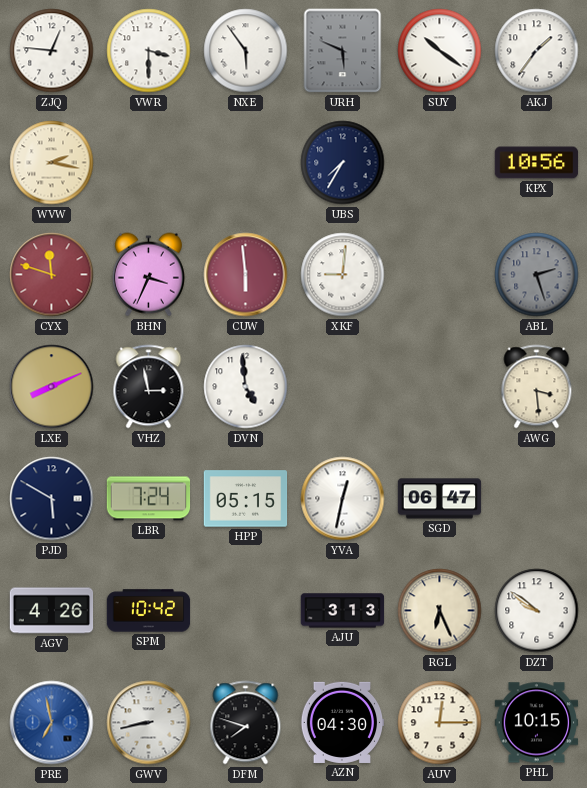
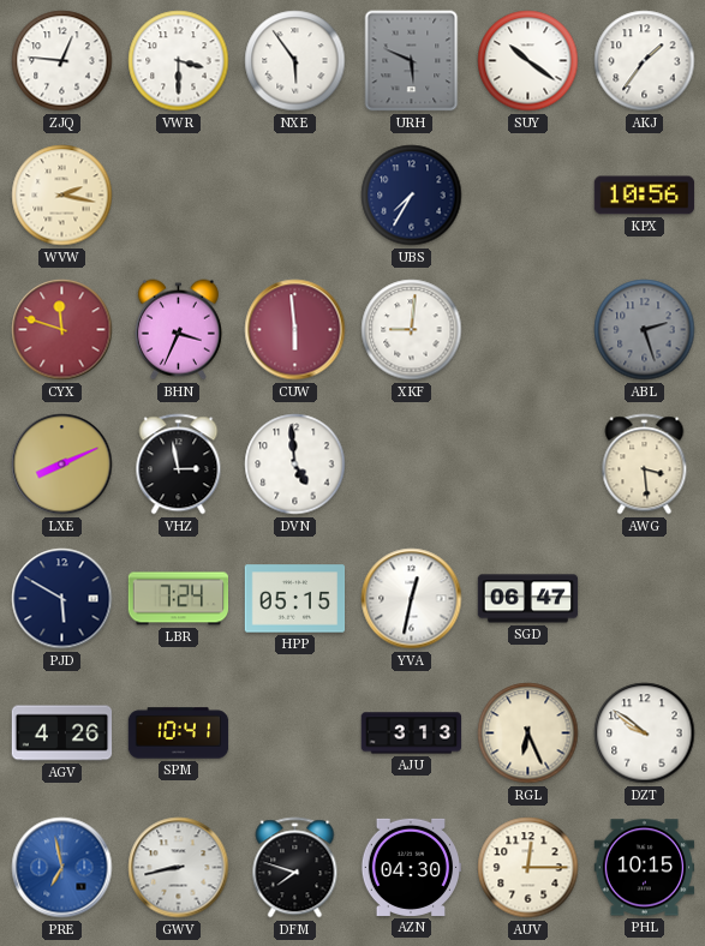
SPM: 10:42 -> 10:41
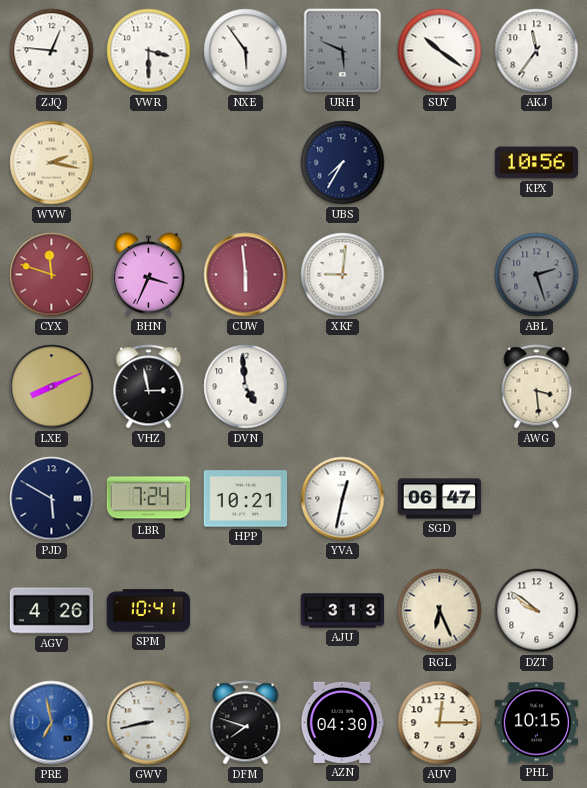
AKJ: 1:36 -> 11:36
HPP: 05:15 -> 10:21
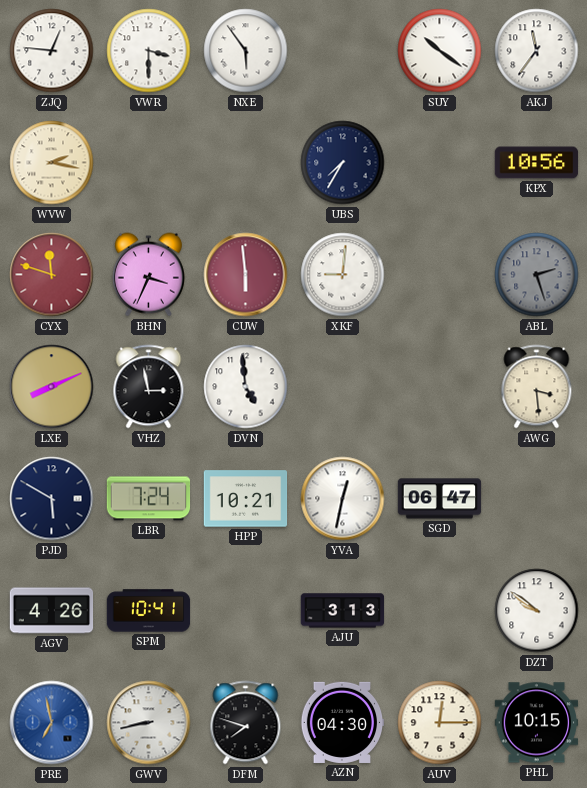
URH: 5:49 -> none
RGL: 6:26 -> none
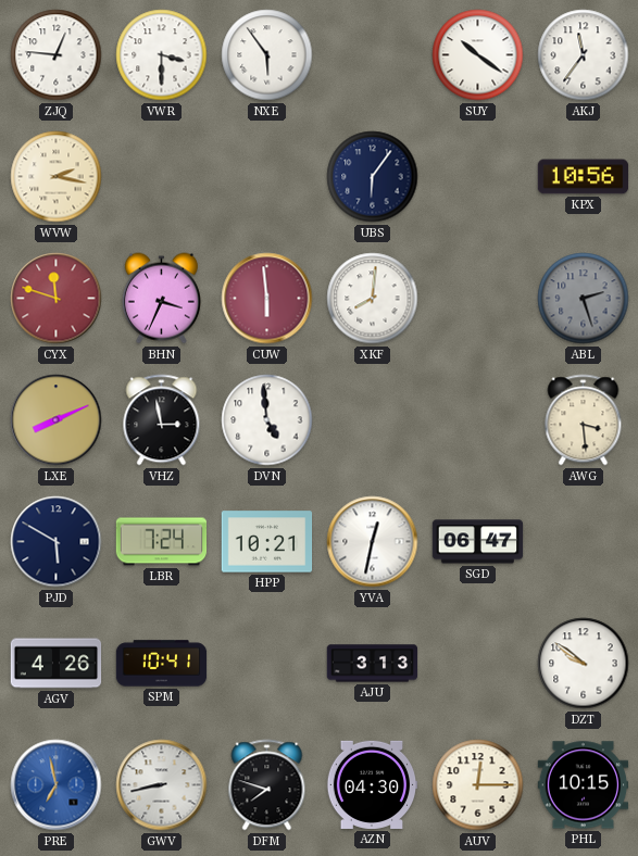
UBS: 7:35 -> 6:06
XKF: 9:01 -> 8:01
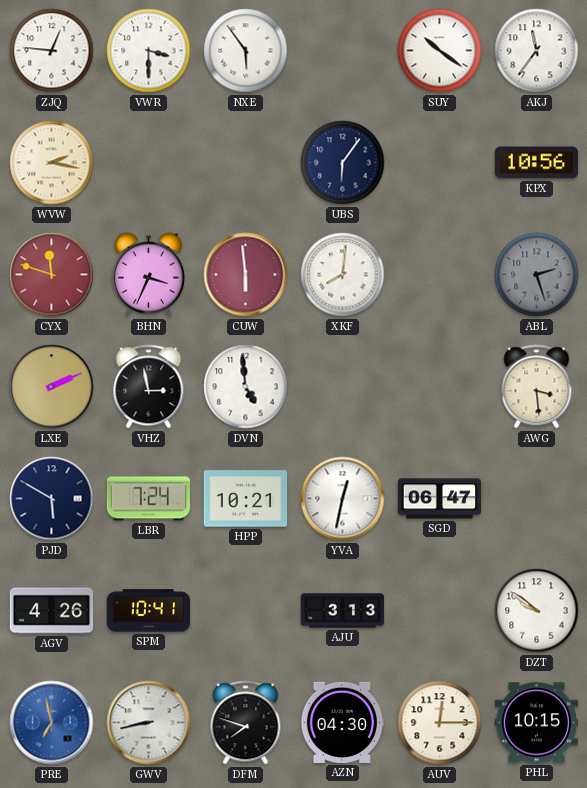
LXE: 8:11 -> 2:11
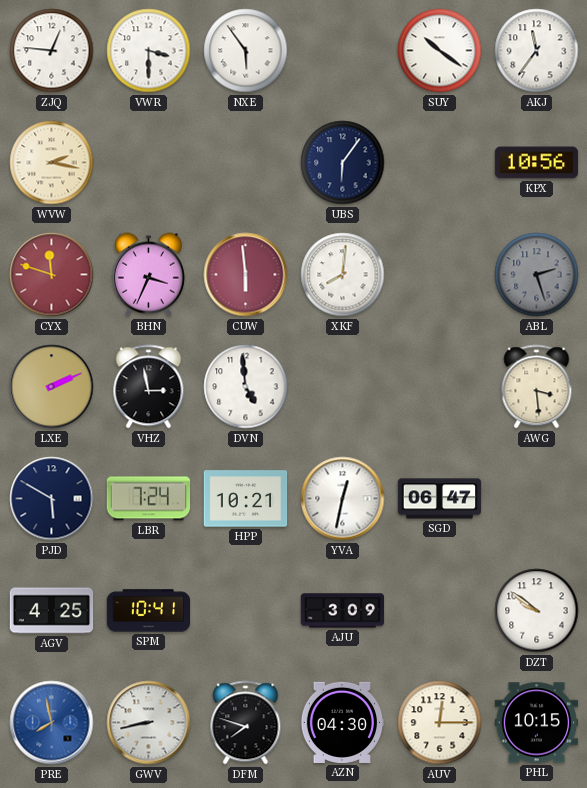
AGV: 4:26 -> 4:25
AJU: 3:13 -> 3:09
PRE: 6:58 -> 7:58
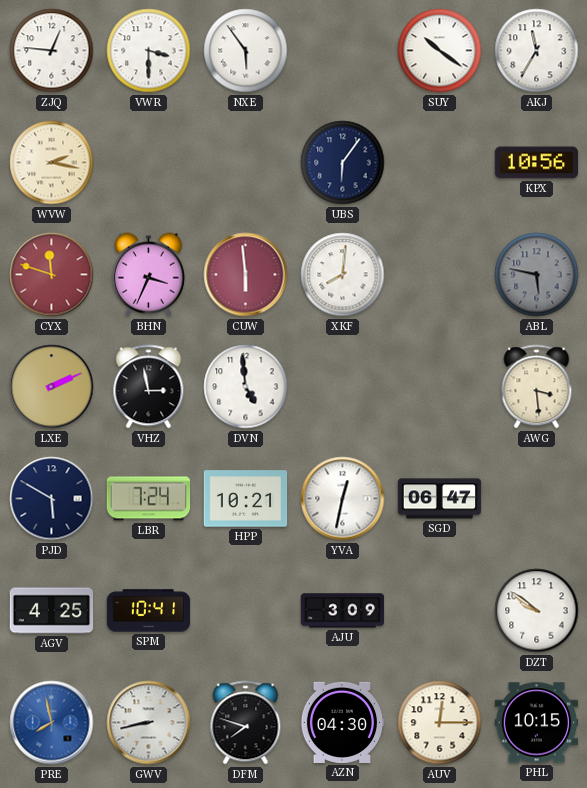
AKJ: 11:36 -> 11:35
ABL: 2:27 -> 5:47
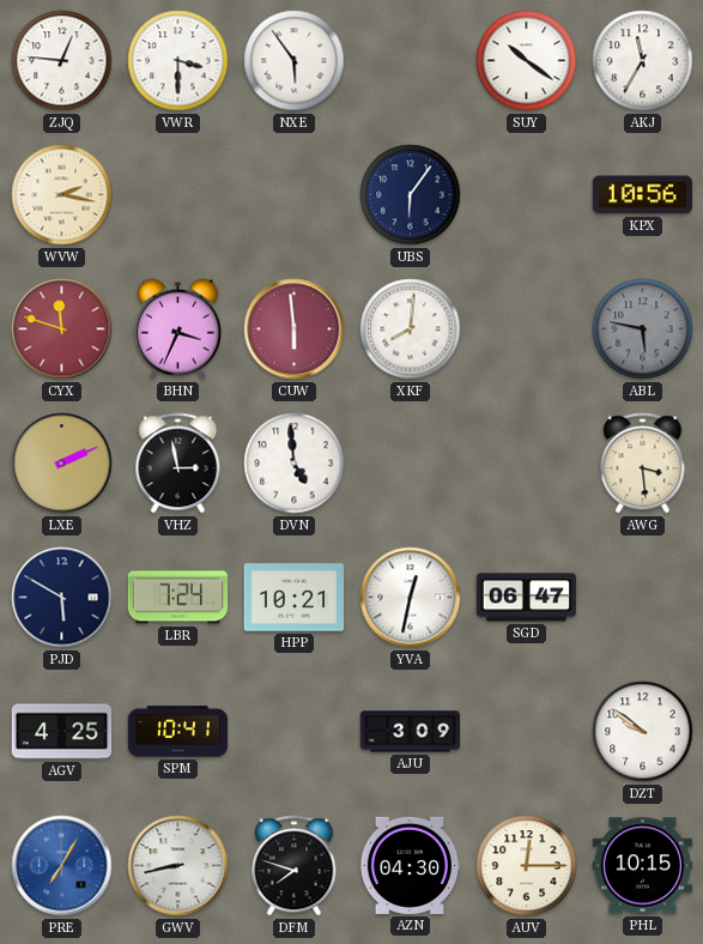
PRE: 7:58 -> 7:05
